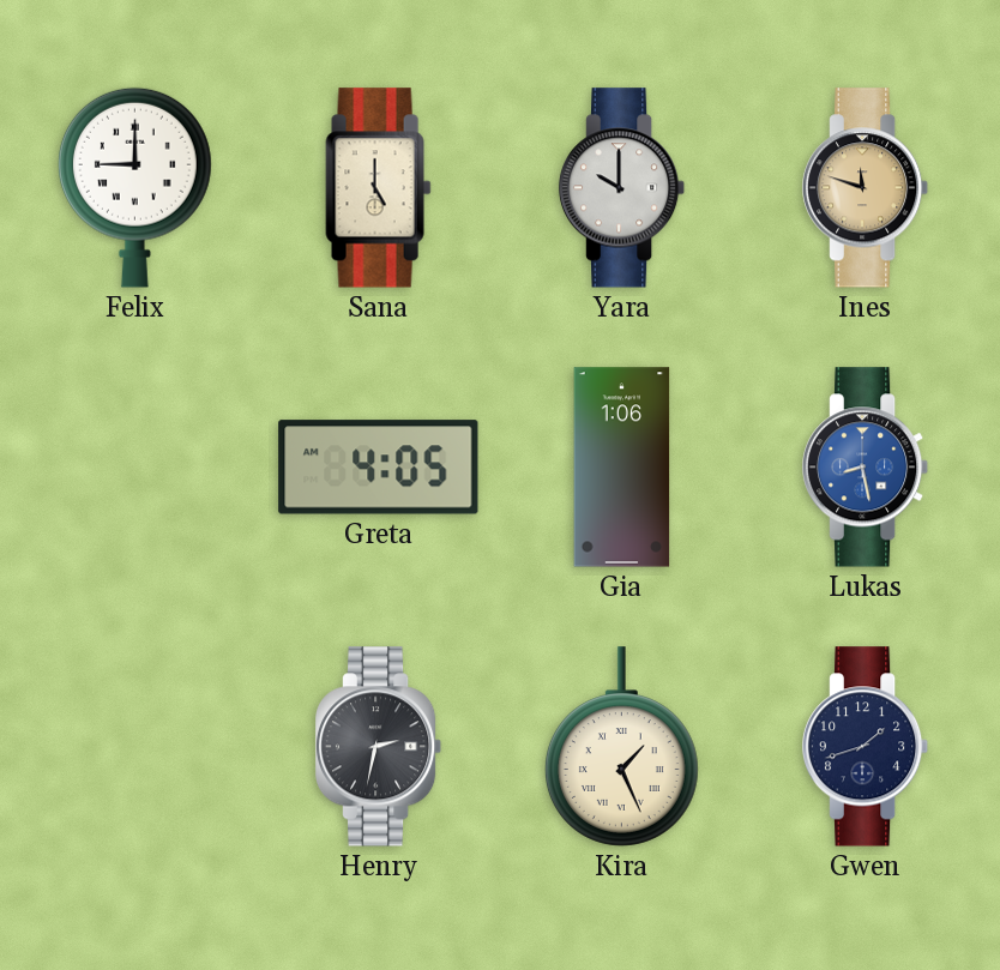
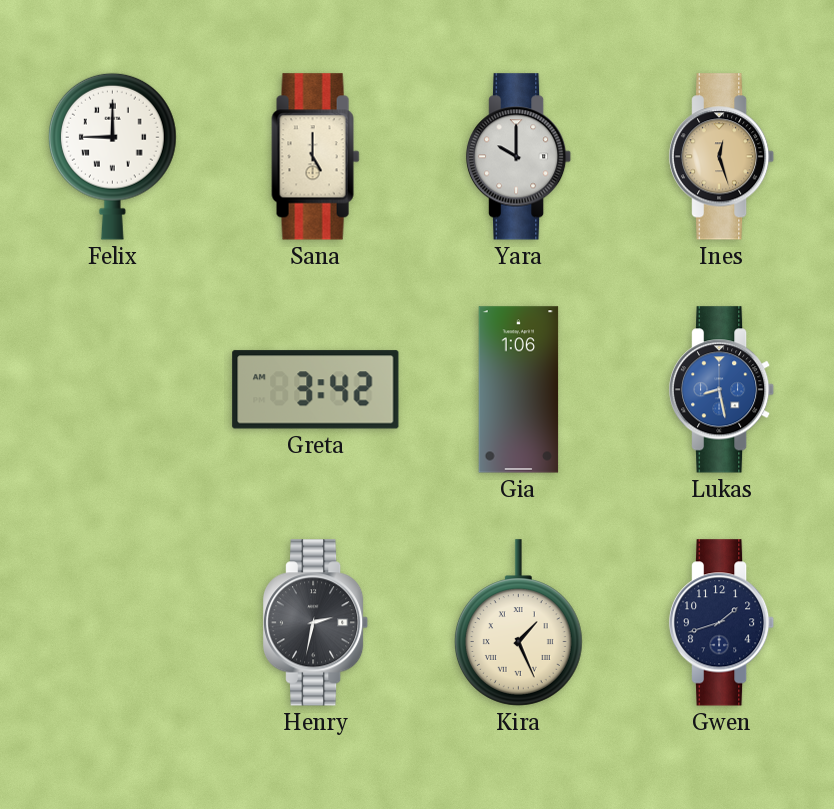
Ines: 11:48 -> 12:27
Greta: 4:05 -> 3:42
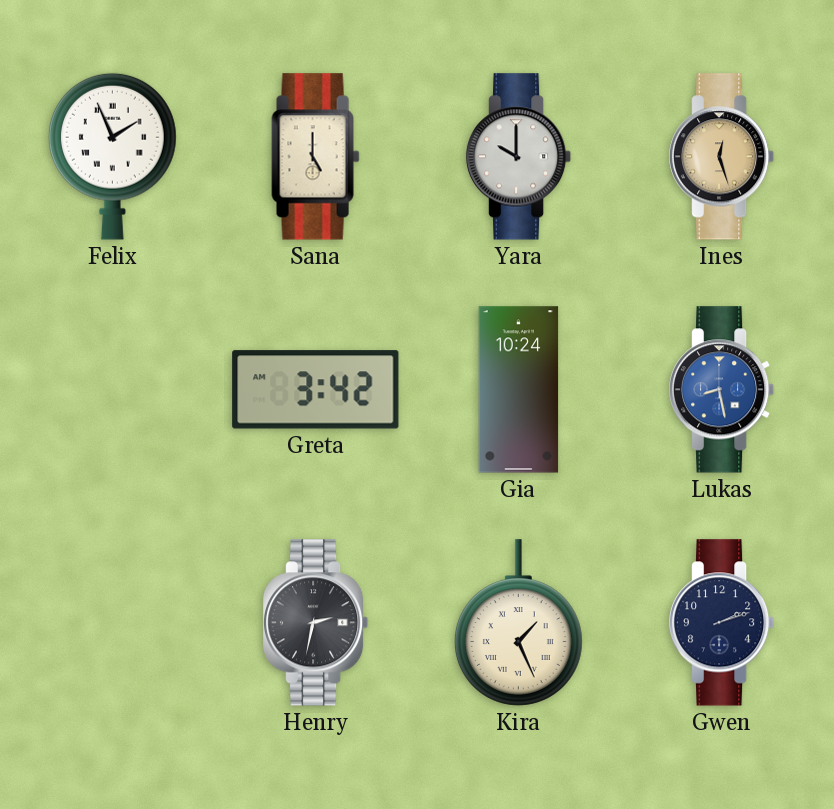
Felix: 9:00 -> 1:56
Gia: 1:06 -> 10:24
Gwen: 1:42 -> 2:12
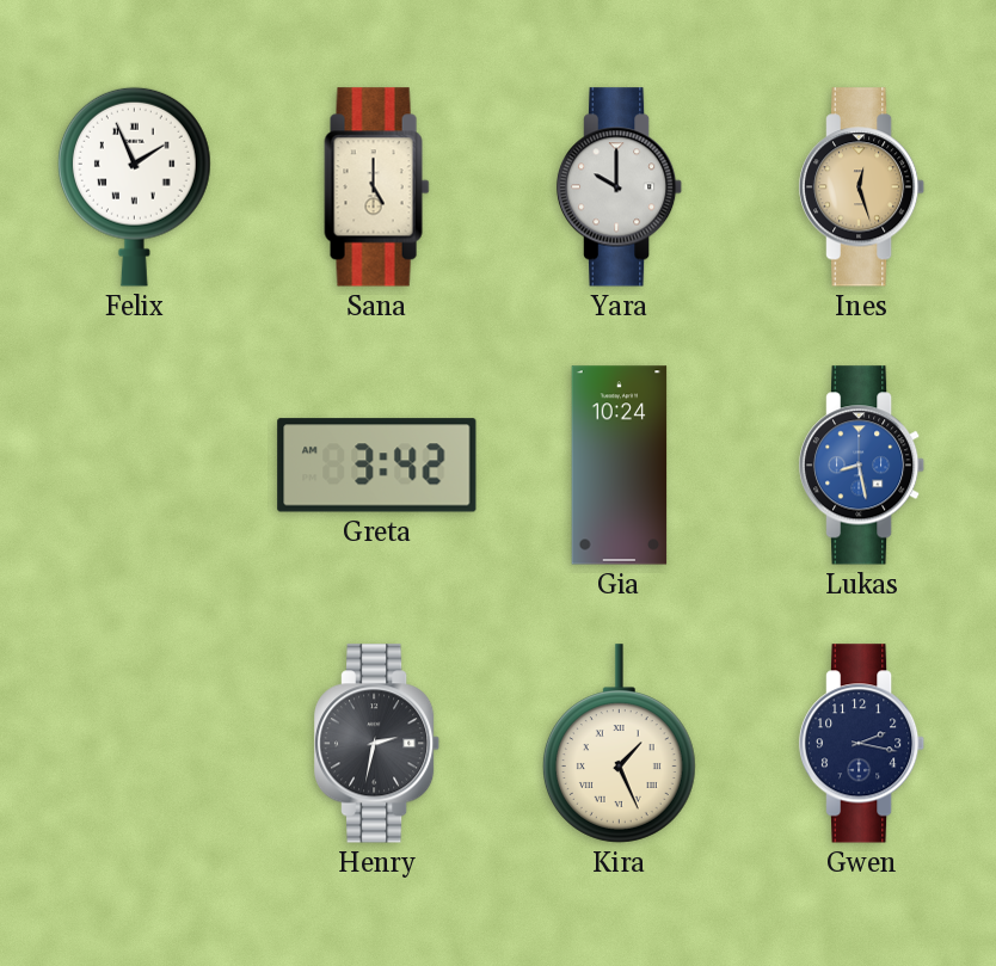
Gwen: 2:12 -> 2:17
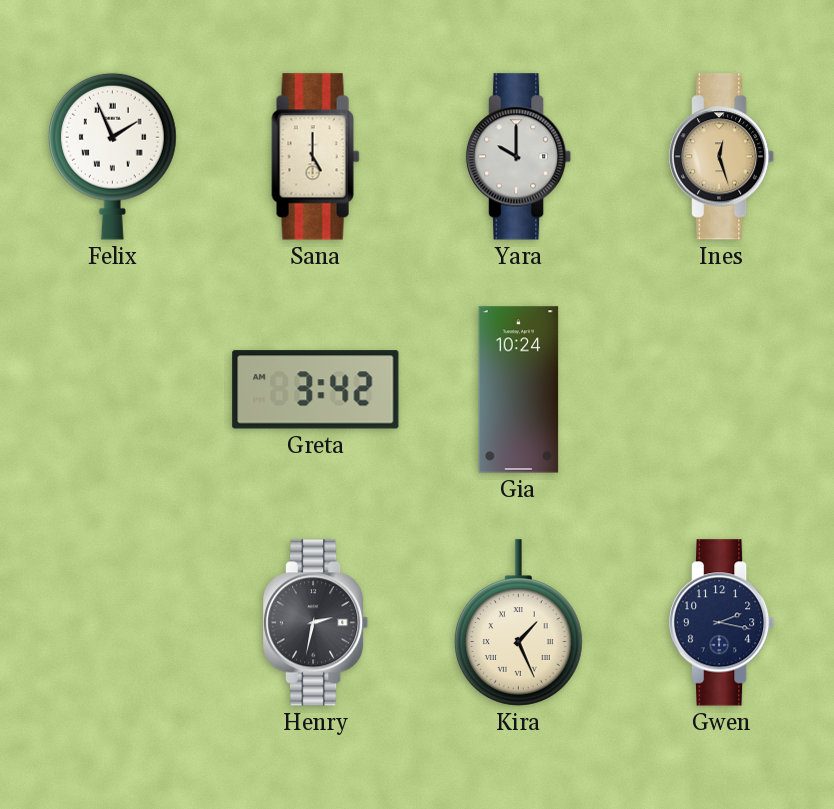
Lukas: 8:28 -> none
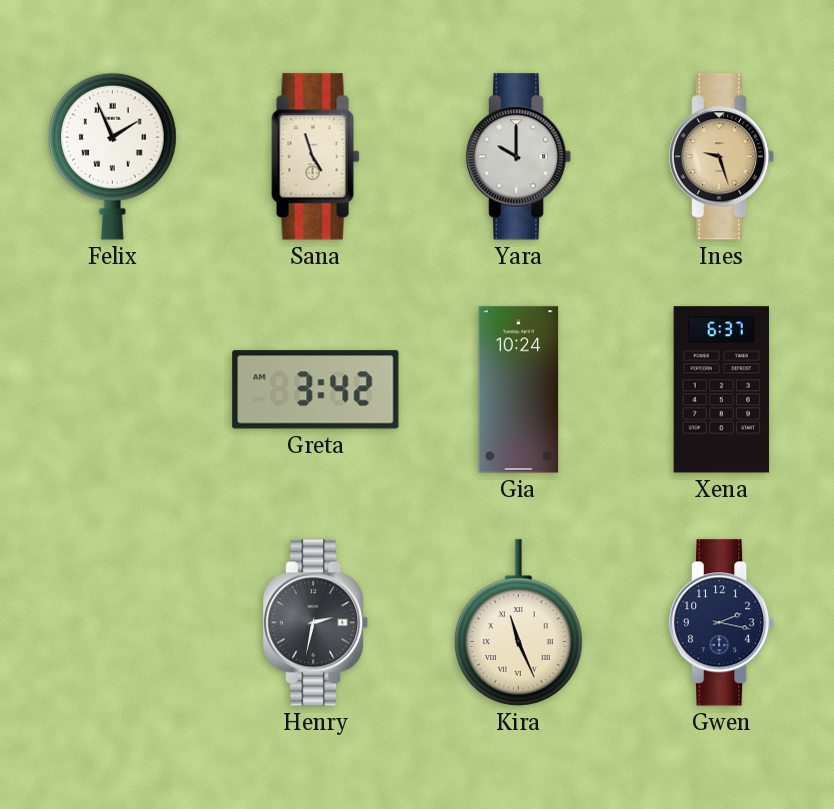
Sana: 5:00 -> 4:57
Ines: 12:27 -> 9:27
Xena: none -> 6:37
Kira: 1:26 -> 11:26
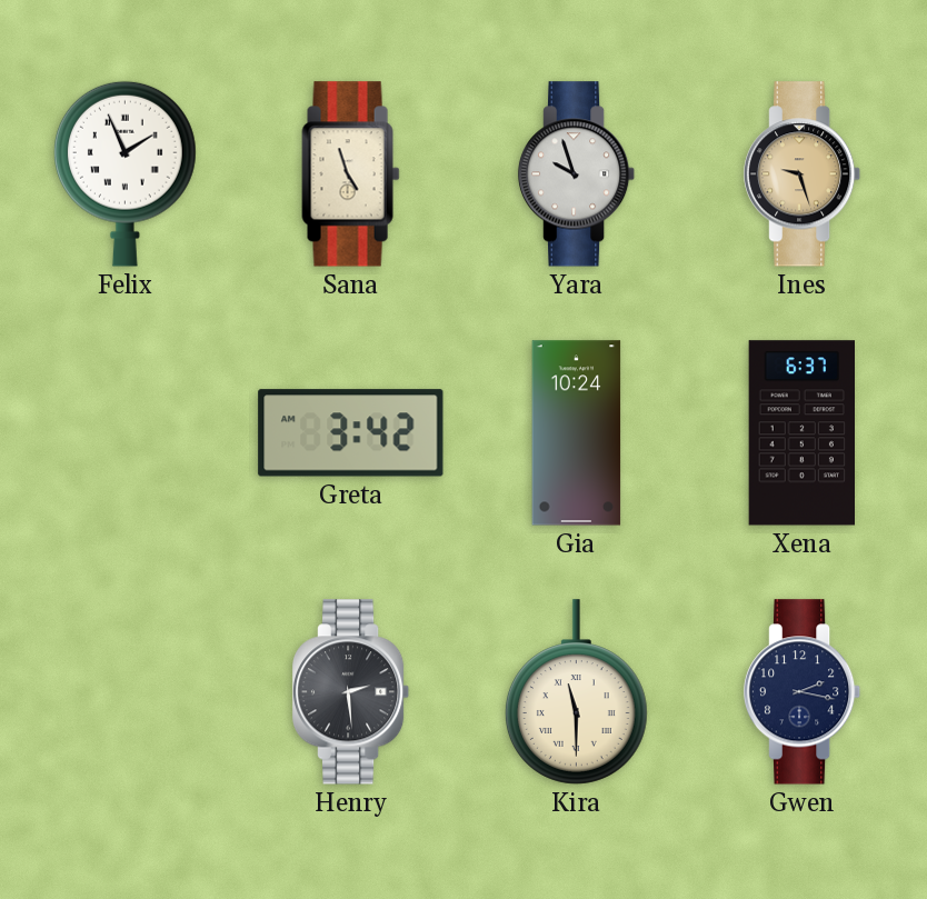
Yara: 10:00 -> 9:57
Henry: 2:32 -> 2:29
Kira: 11:26 -> 11:30
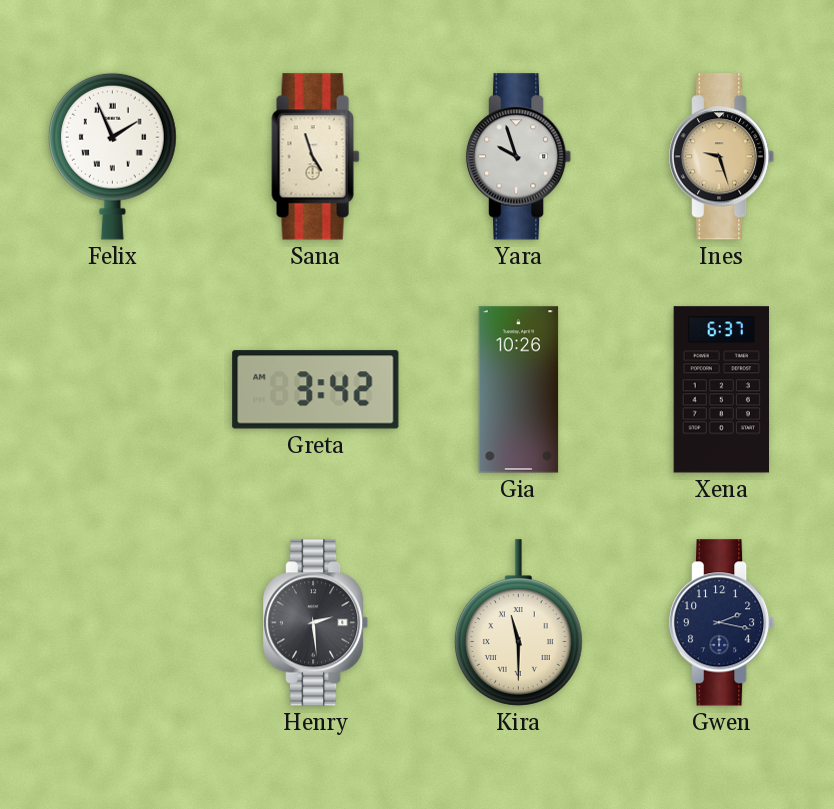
Gia: 10:24 -> 10:26
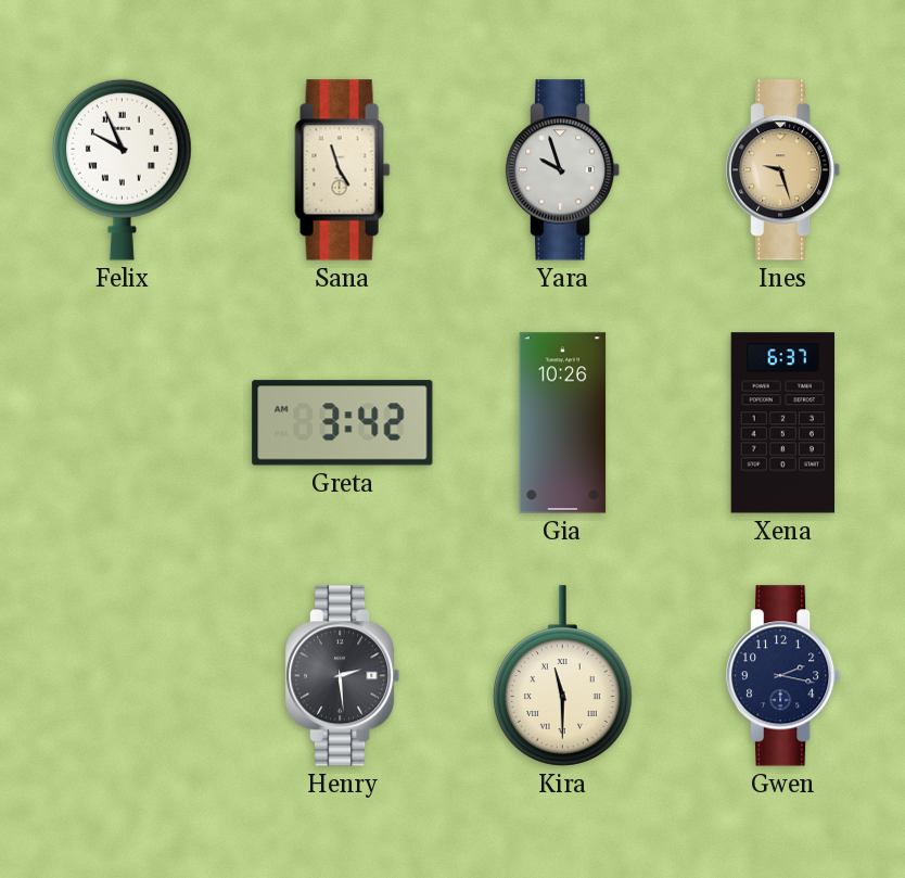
Felix: 1:56 -> 9:56
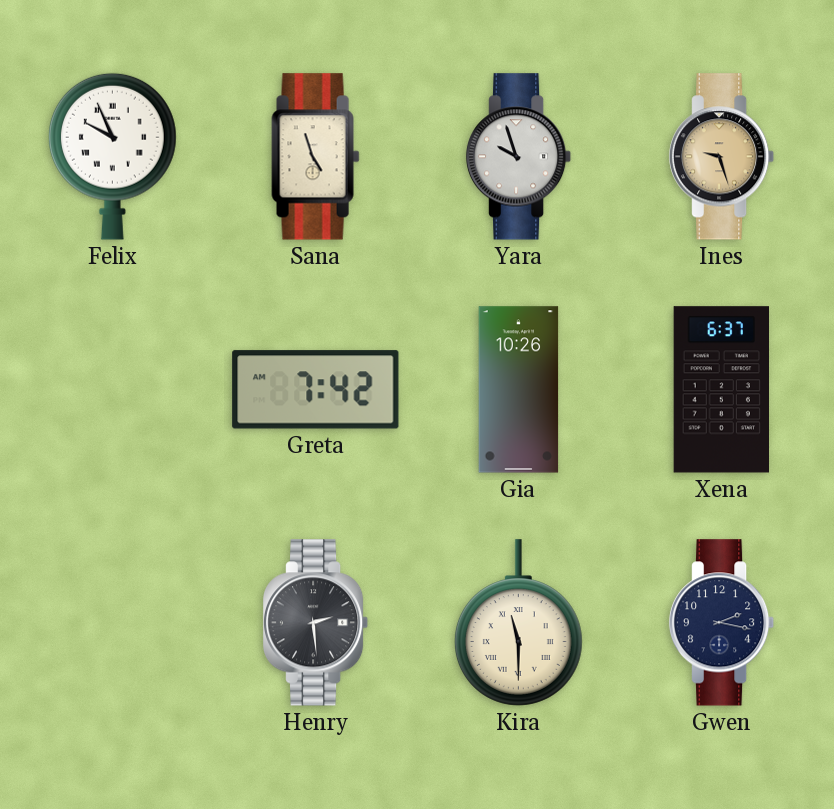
Greta: 3:42 -> 7:42
